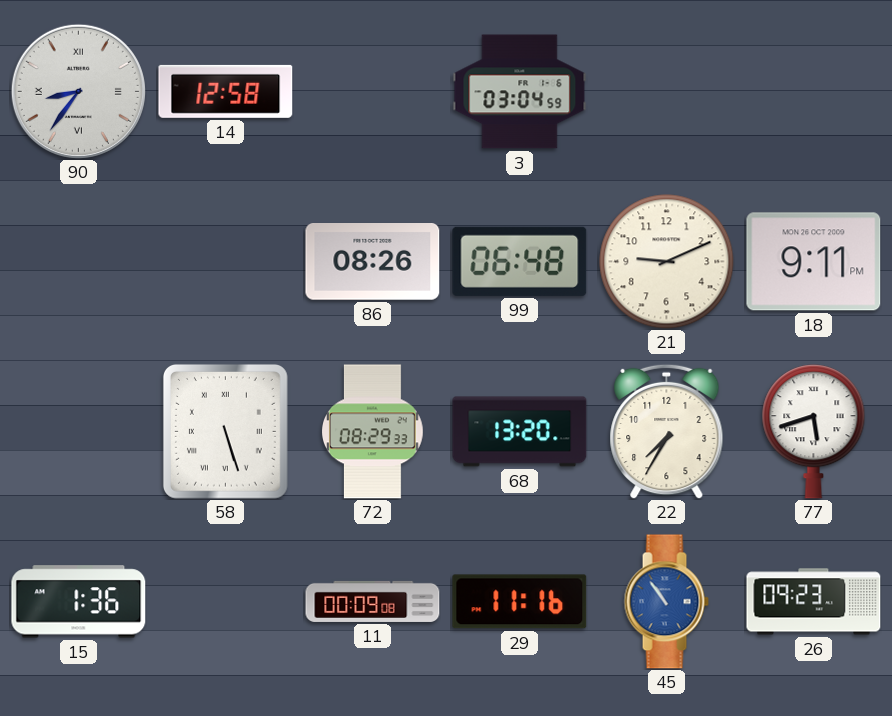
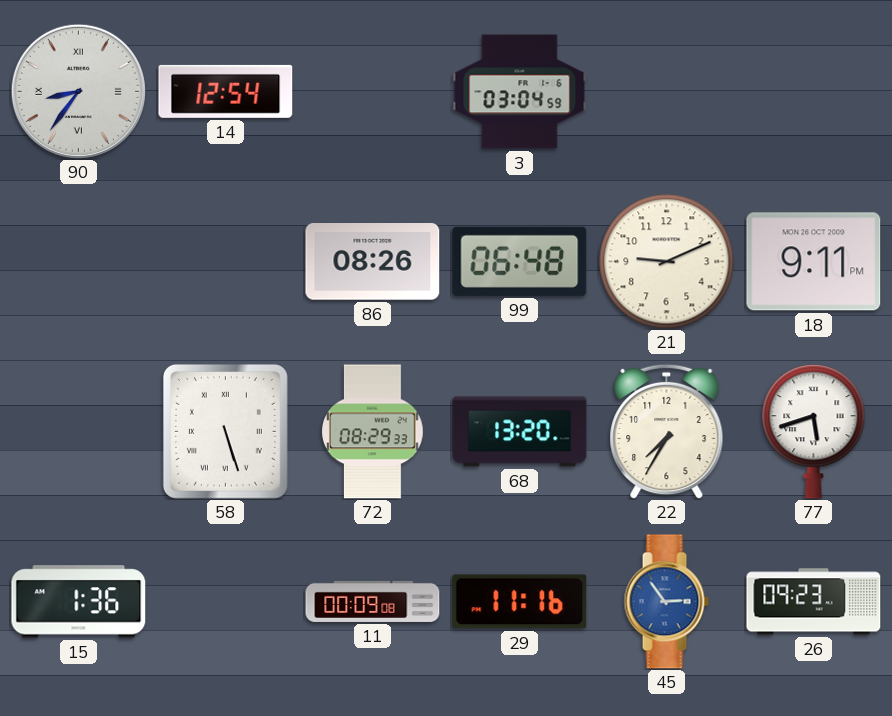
14: 12:58 -> 12:54
45: 10:54 -> 2:54
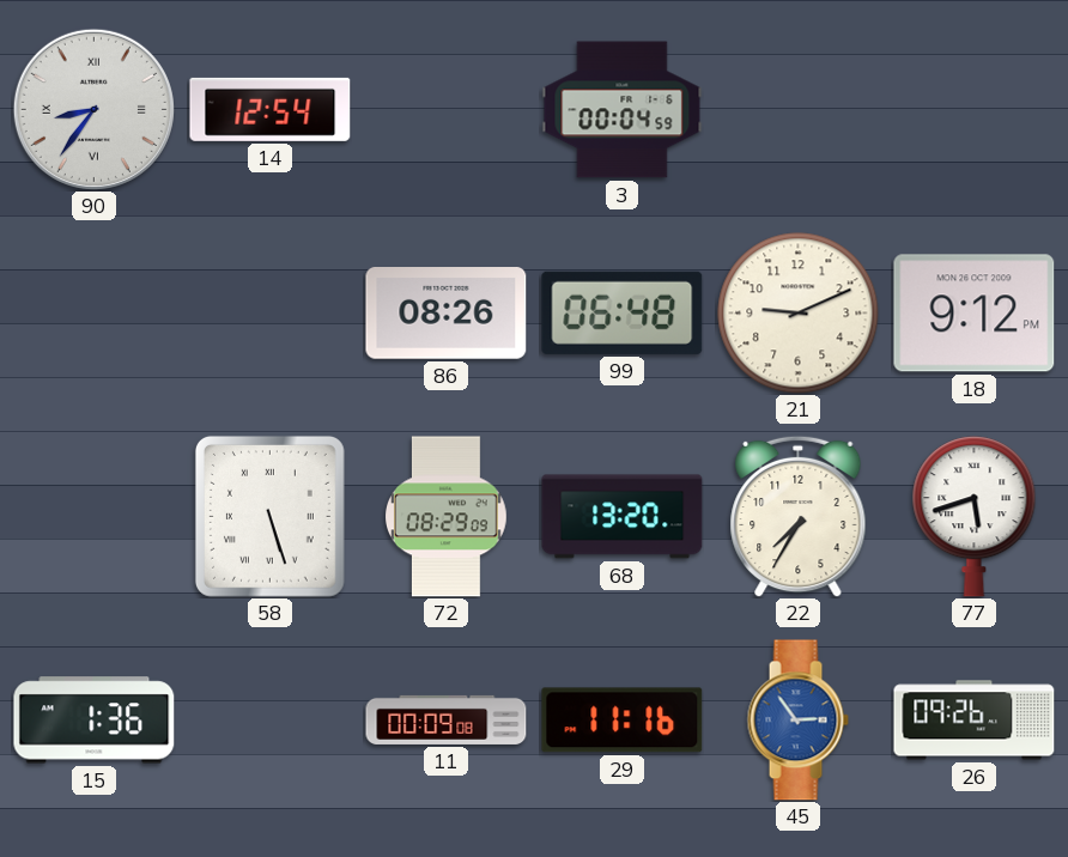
3: 03:04 -> 00:04
18: 9:11 -> 9:12
72: 08:29:33 -> 08:29:09
26: 09:23 -> 09:26
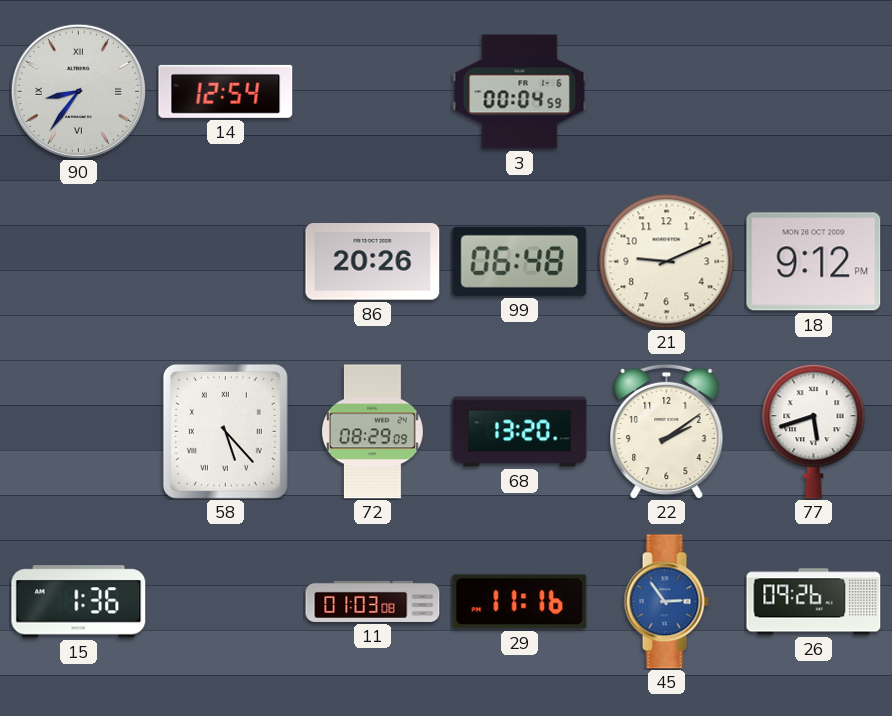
86: 08:26 -> 20:26
58: 5:27 -> 5:23
22: 7:35 -> 2:09
11: 00:09 -> 01:03
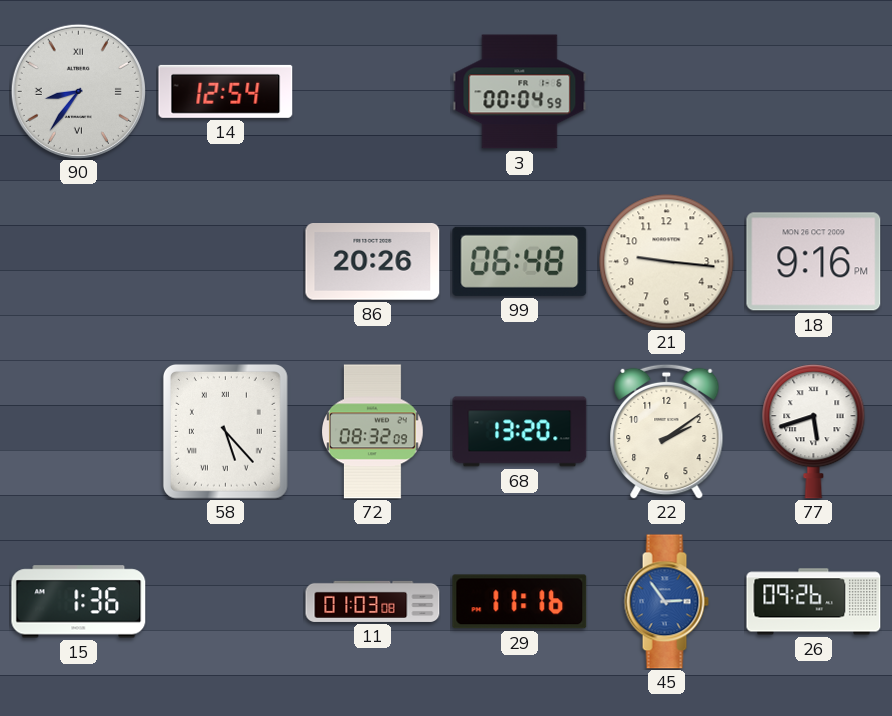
21: 9:11 -> 9:16
18: 9:12 -> 9:16
72: 08:29 -> 08:32
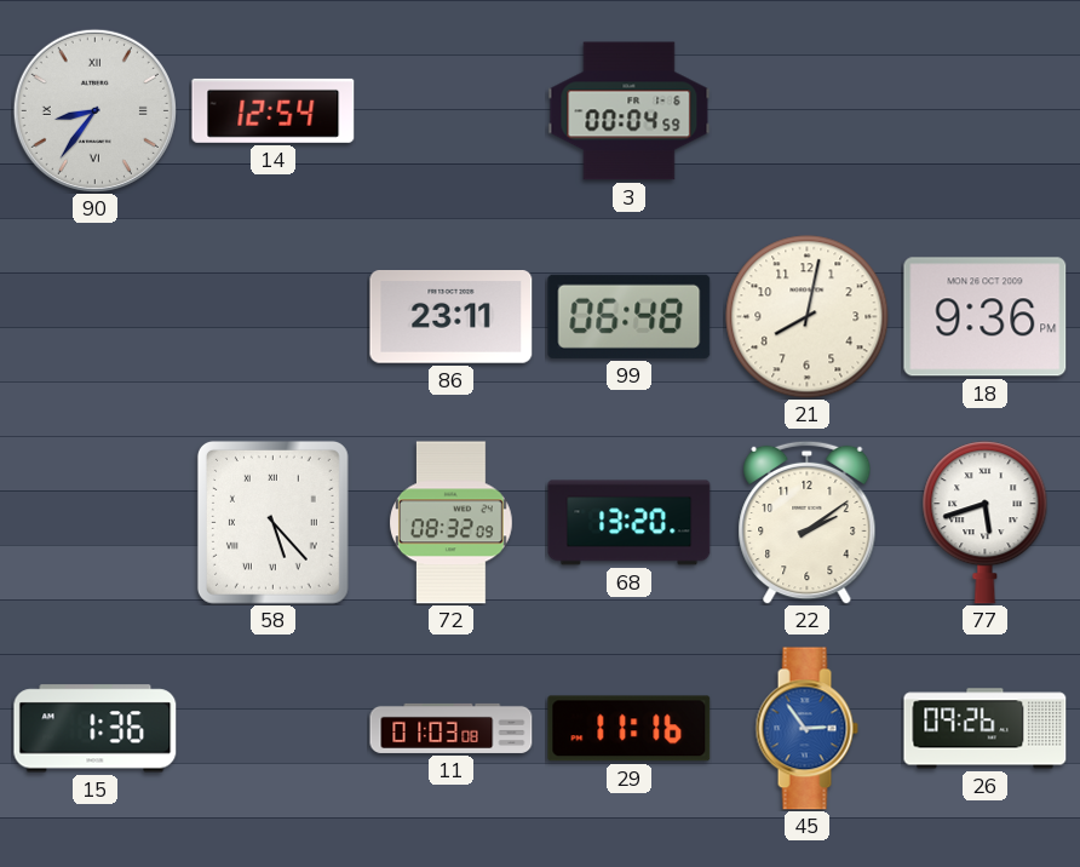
86: 20:26 -> 23:11
21: 9:16 -> 8:02
18: 9:16 -> 9:36
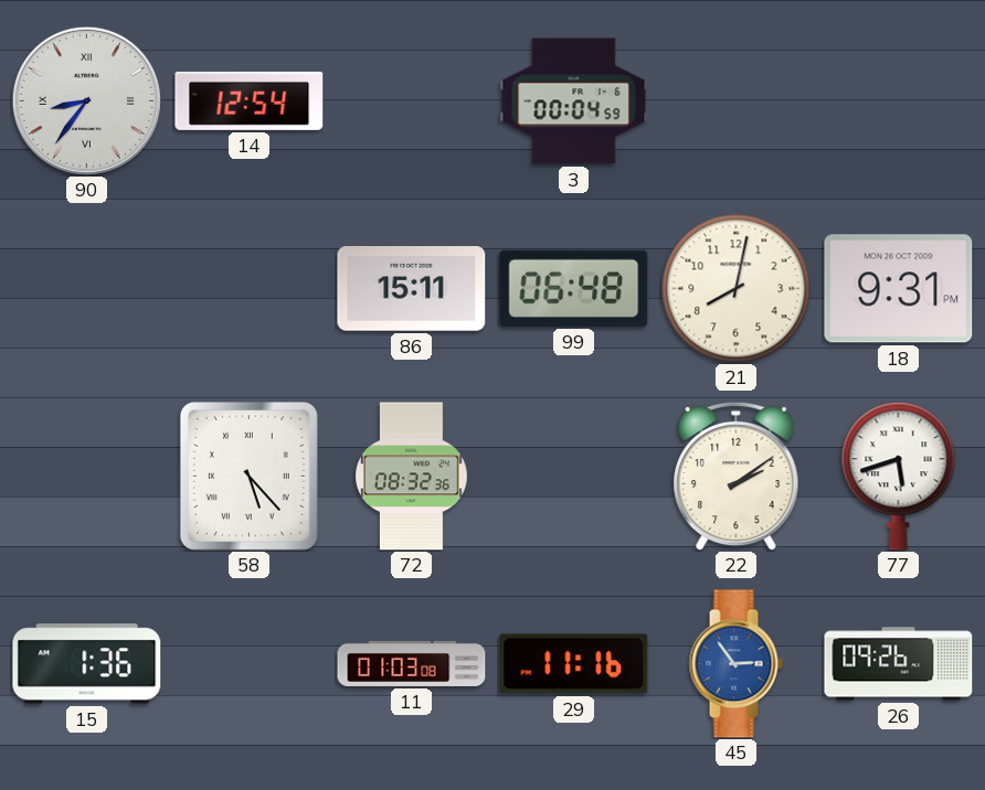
86: 23:11 -> 15:11
18: 9:36 -> 9:31
72: 08:32:09 -> 08:32:36
68: 13:20 -> none
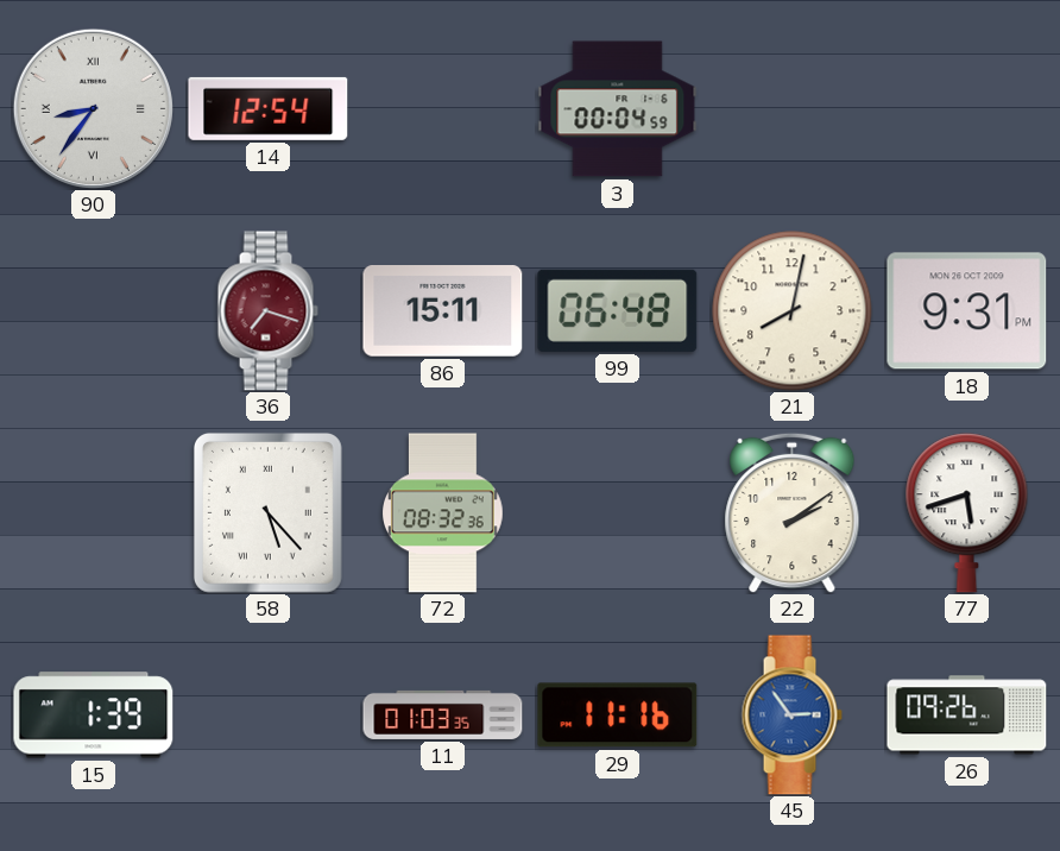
36: none -> 7:18
15: 1:36 -> 1:39
11: 01:03:08 -> 01:03:35
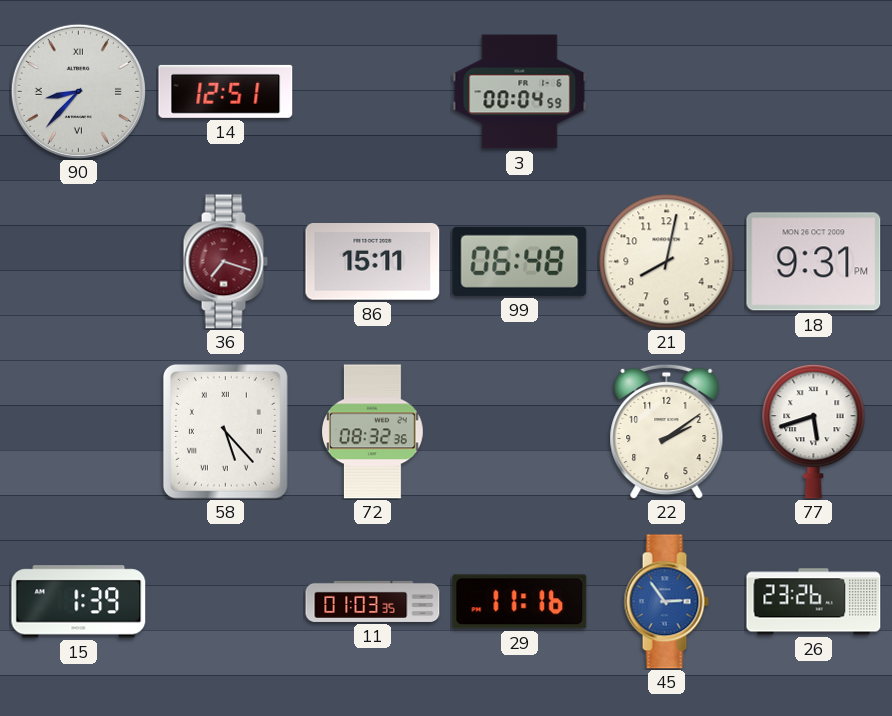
90: 8:36 -> 8:37
14: 12:54 -> 12:51
26: 09:26 -> 23:26
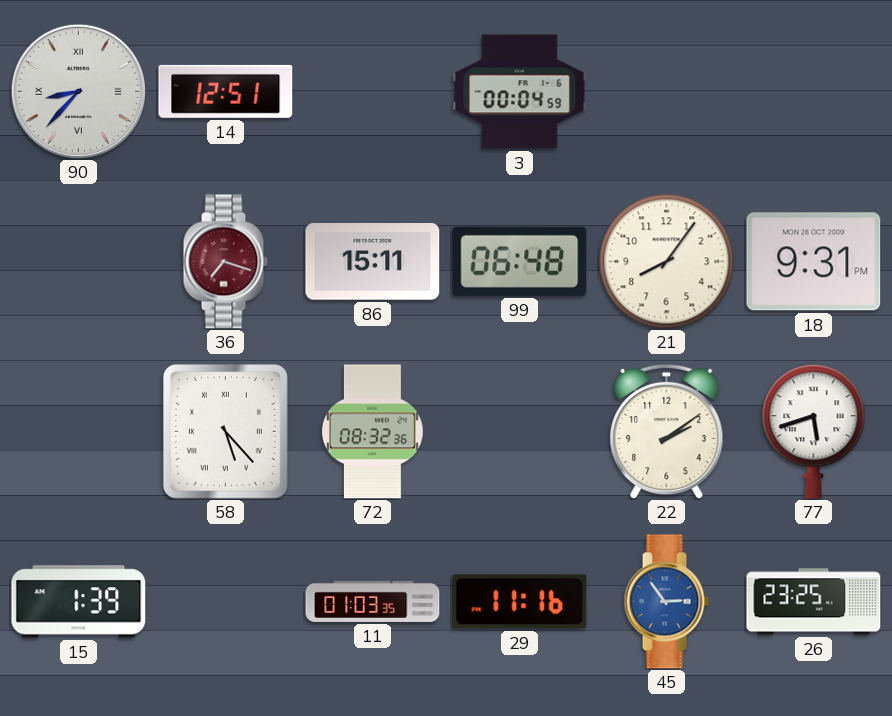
21: 8:02 -> 8:06
26: 23:26 -> 23:25
